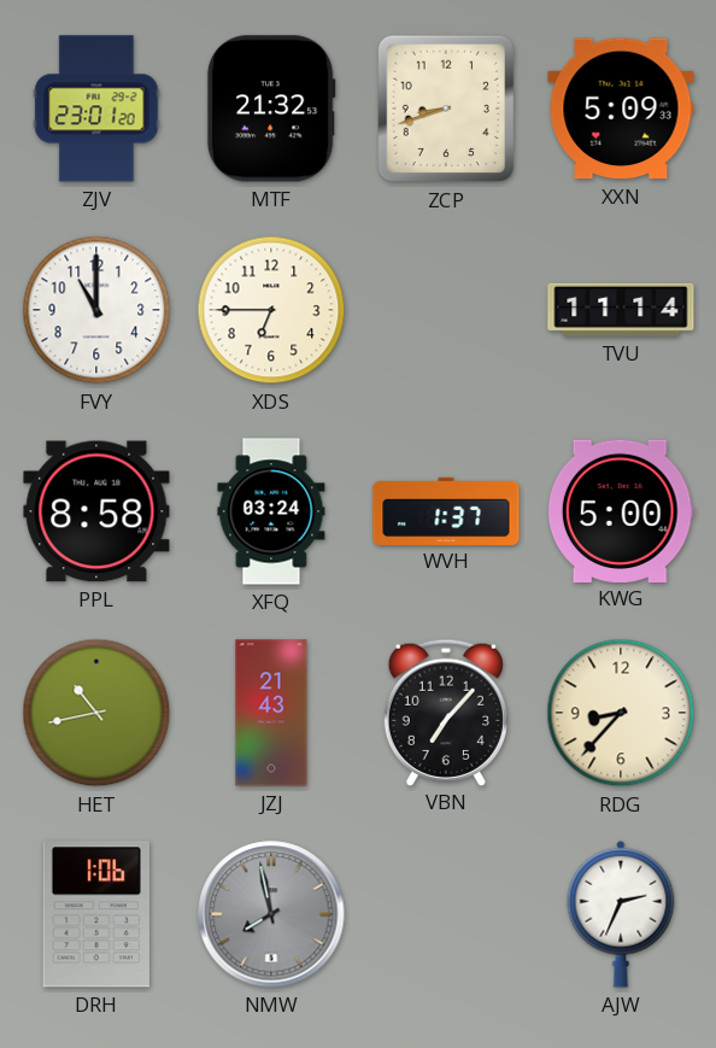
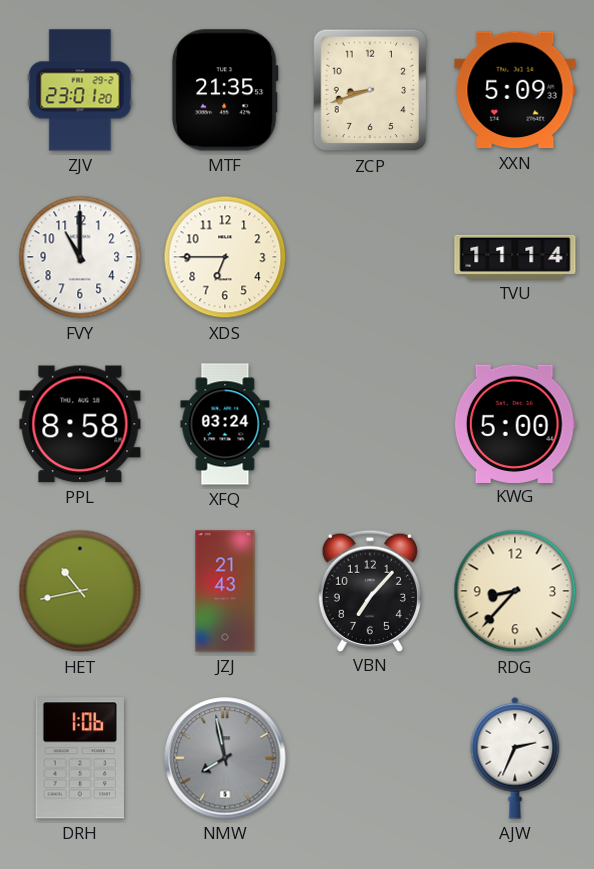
MTF: 21:32 -> 21:35
WVH: 1:37 -> none
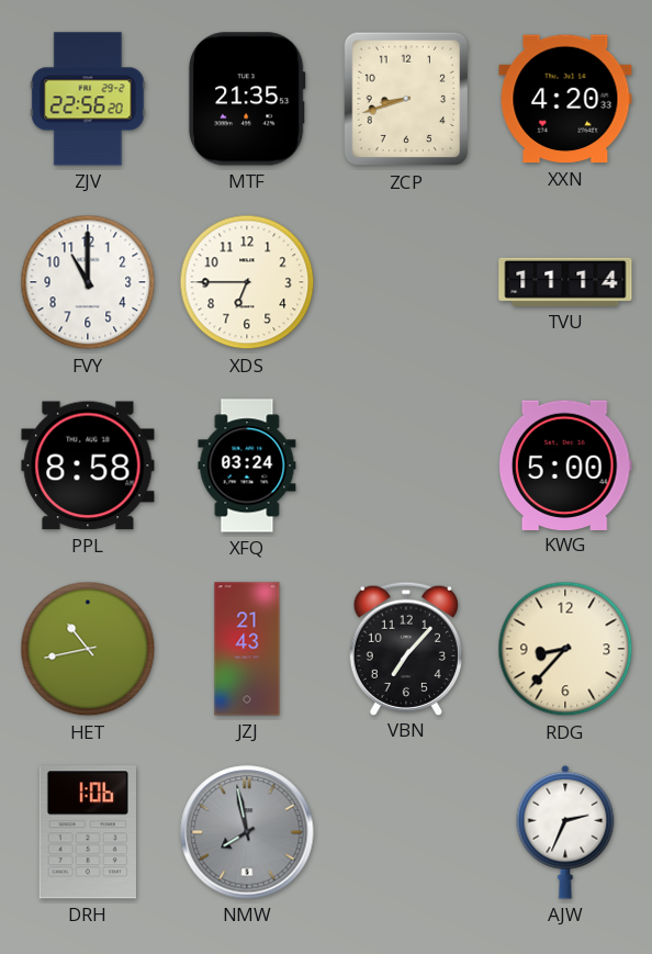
ZJV: 23:01 -> 22:56
XXN: 5:09 -> 4:20
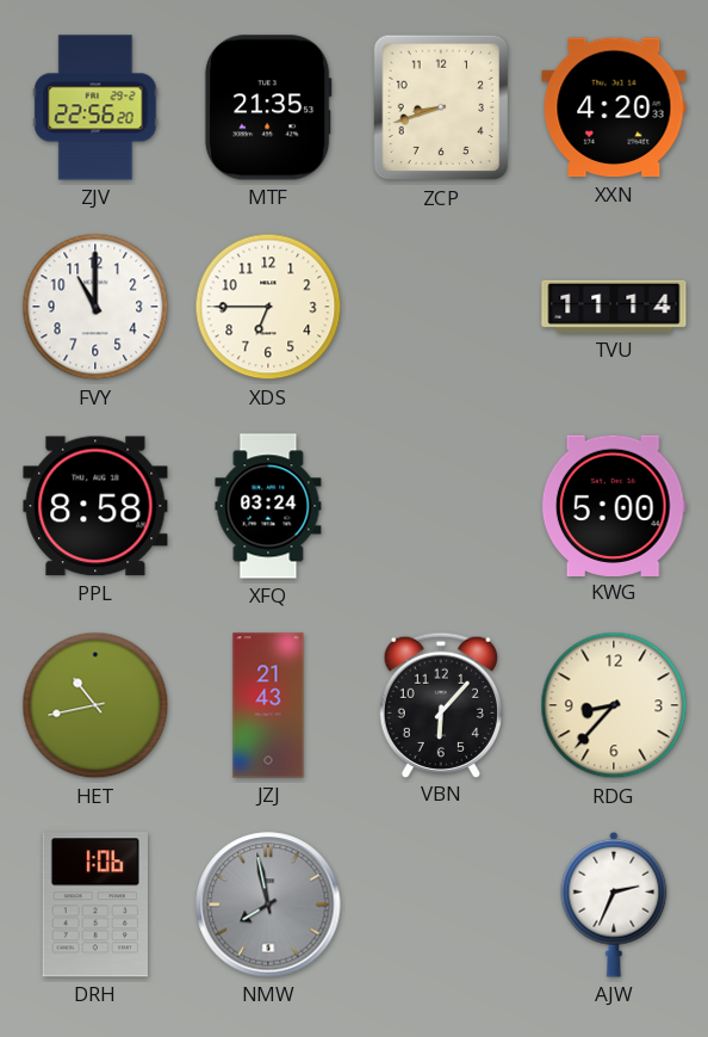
VBN: 7:07 -> 6:07
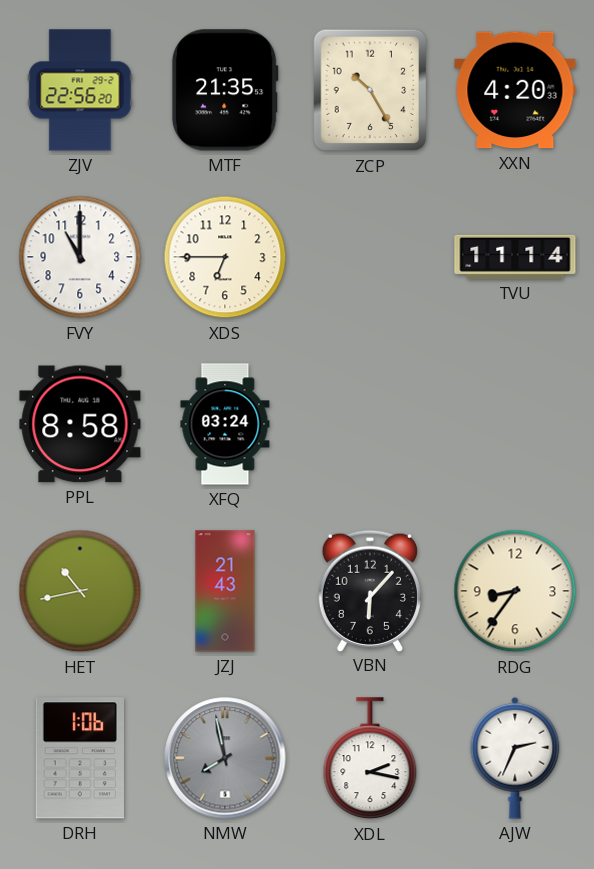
ZCP: 8:42 -> 10:25
KWG: 5:00 -> none
RDG: 8:37 -> 8:36
XDL: none -> 2:17
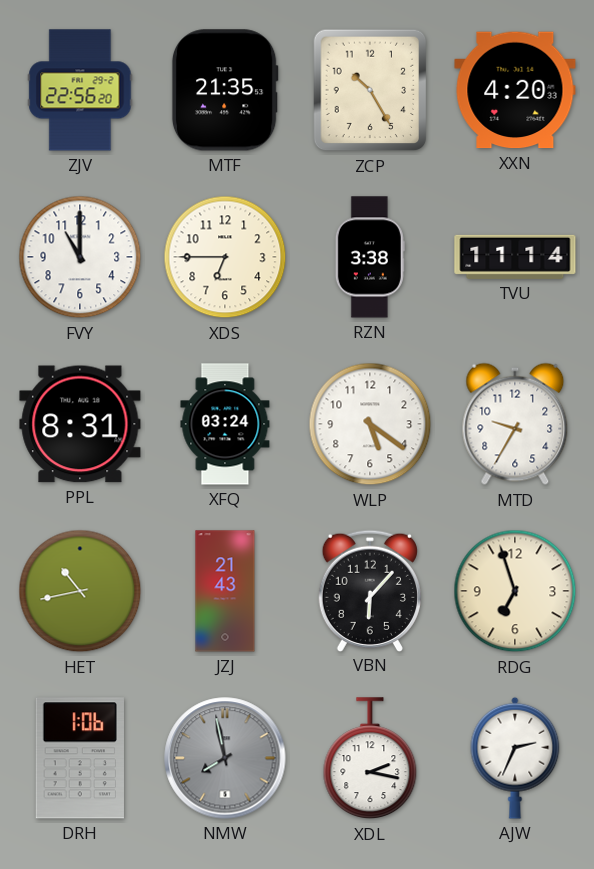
RZN: none -> 3:38
PPL: 8:58 -> 8:31
WLP: none -> 5:21
MTD: none -> 9:35
RDG: 8:36 -> 6:57
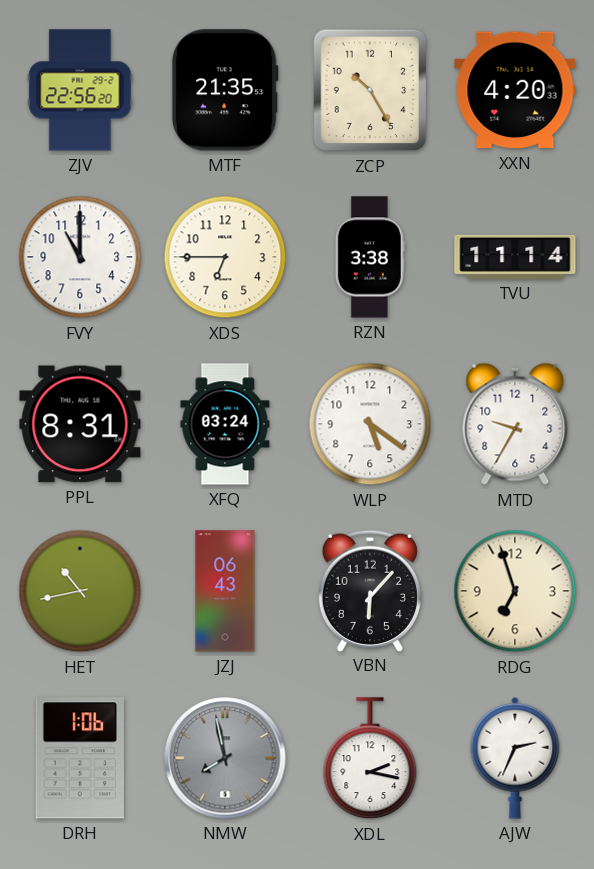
JZJ: 21:43 -> 06:43
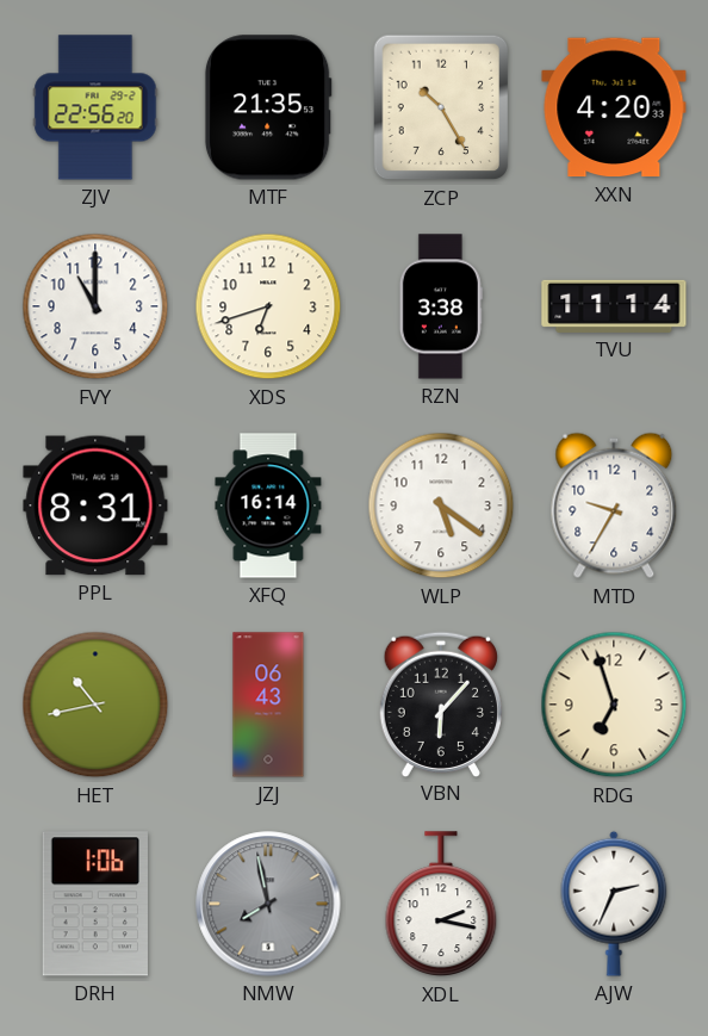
XDS: 6:45 -> 6:42
XFQ: 03:24 -> 16:14
